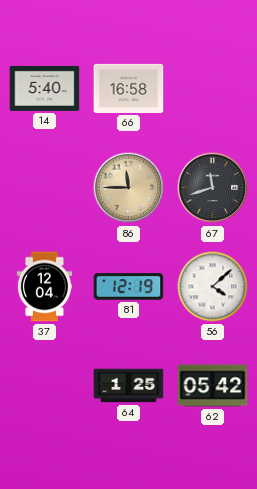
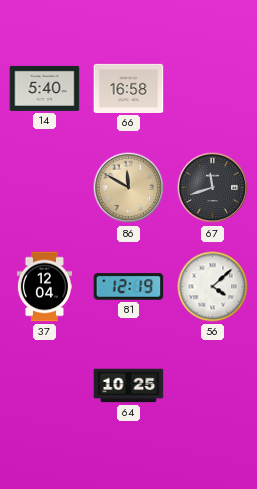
86: 11:45 -> 11:50
64: 1:25 -> 10:25
62: 05:42 -> none
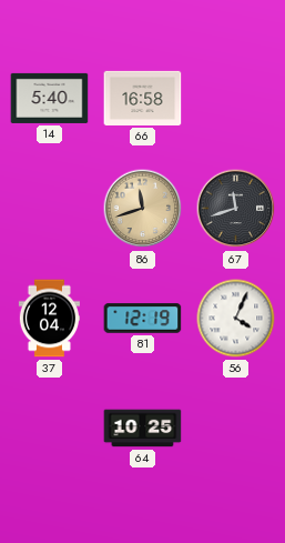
86: 11:50 -> 11:42
56: 4:08 -> 4:04
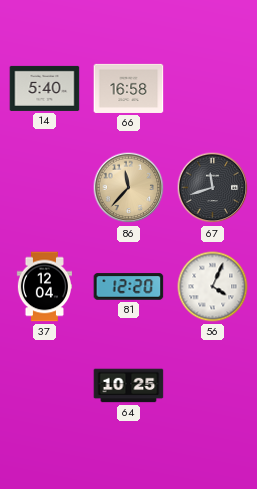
86: 11:42 -> 11:37
81: 12:19 -> 12:20
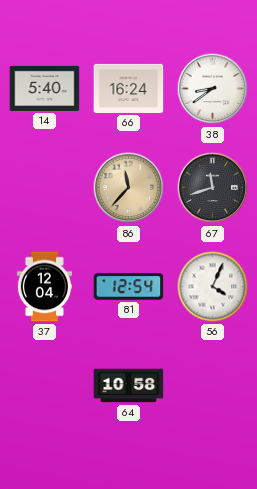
66: 16:58 -> 16:24
38: none -> 8:39
81: 12:20 -> 12:54
64: 10:25 -> 10:58
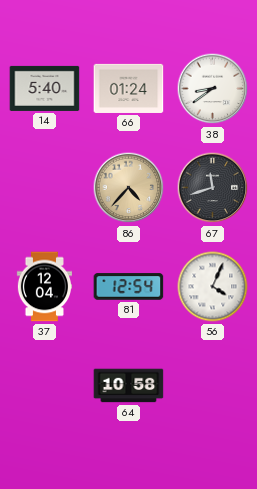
66: 16:24 -> 01:24
86: 11:37 -> 4:37
